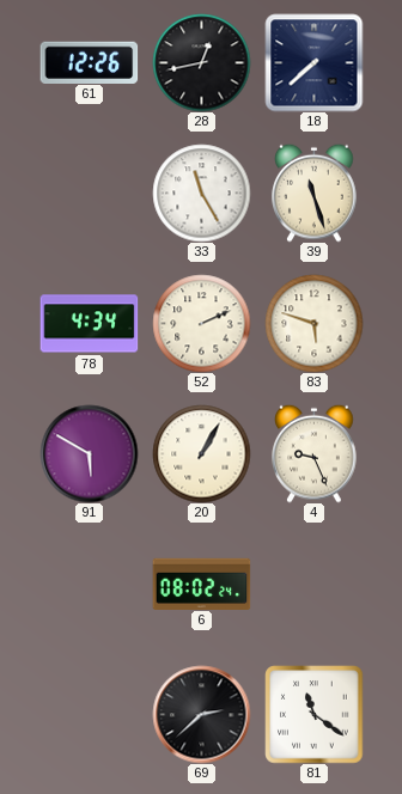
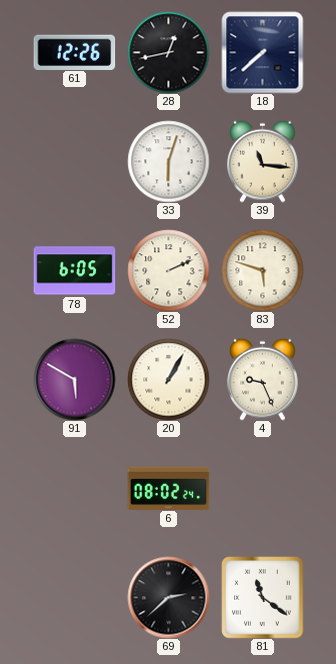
33: 11:25 -> 6:03
39: 11:27 -> 11:16
78: 4:34 -> 6:05
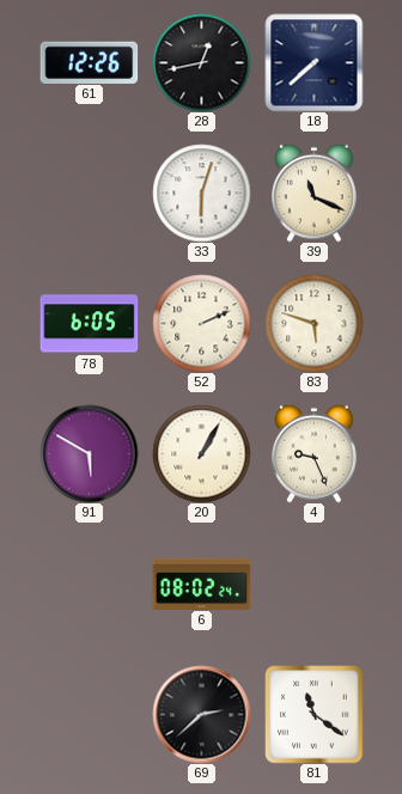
39: 11:16 -> 11:19
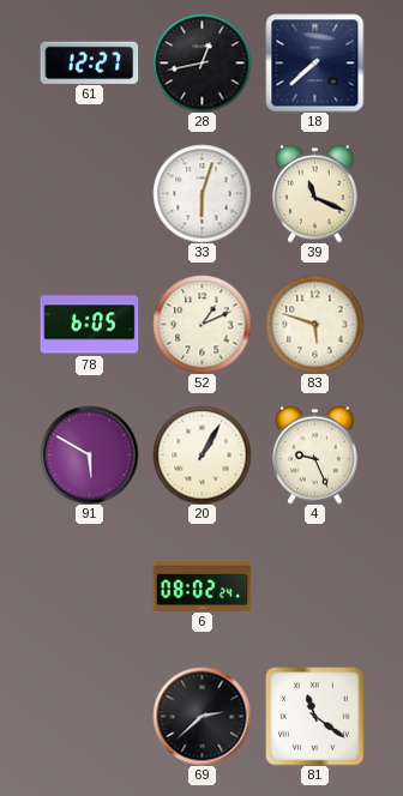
61: 12:26 -> 12:27
52: 2:11 -> 1:11
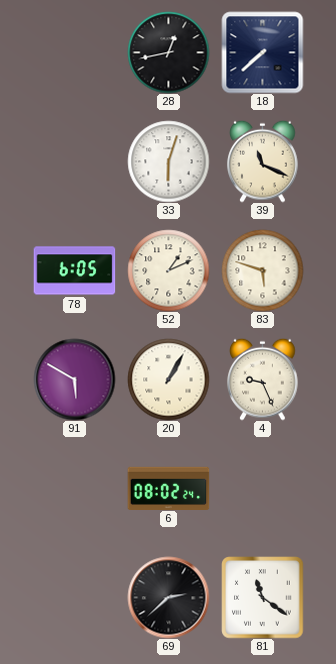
61: 12:27 -> none
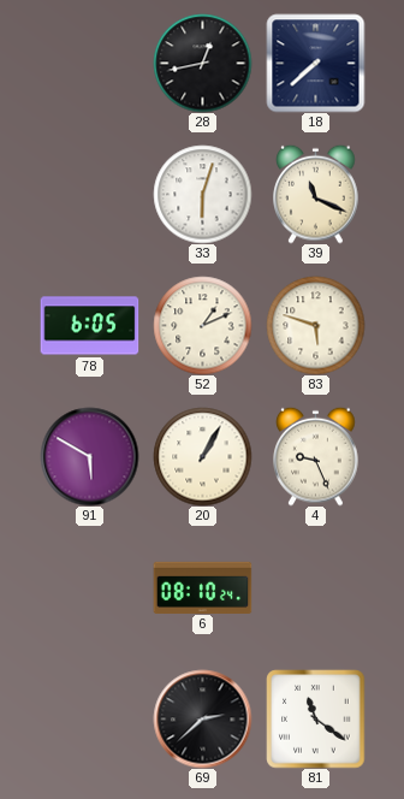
6: 08:02 -> 08:10
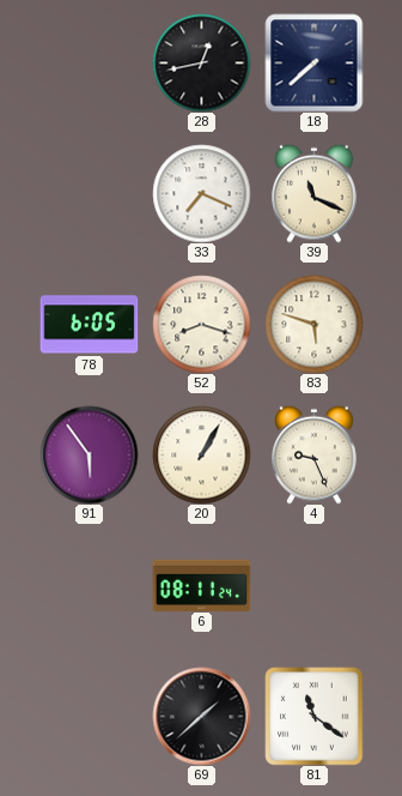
33: 6:03 -> 7:19
52: 1:11 -> 8:18
91: 5:50 -> 5:54
6: 08:10 -> 08:11
69: 2:38 -> 1:38
